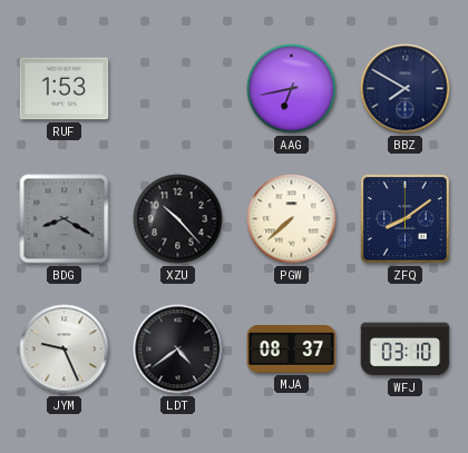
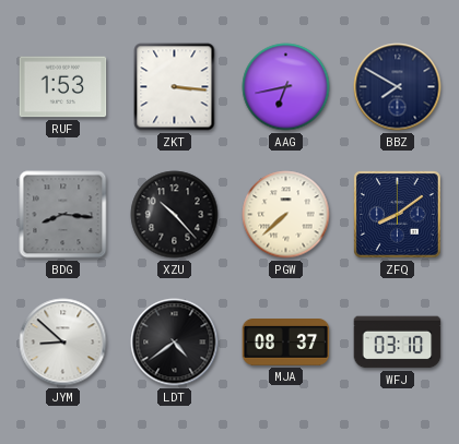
ZKT: none -> 3:16
BDG: 8:20 -> 8:16
JYM: 9:26 -> 8:52
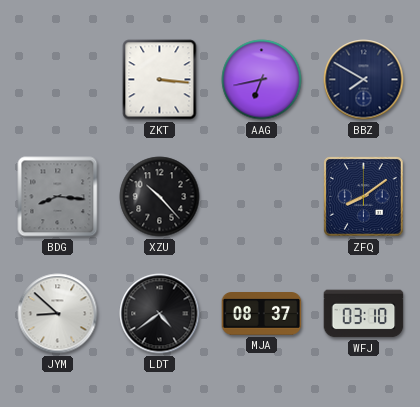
RUF: 1:53 -> none
PGW: 7:38 -> none
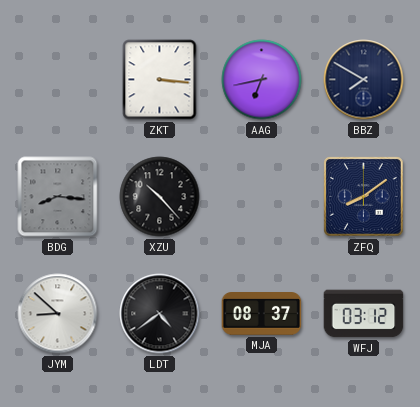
WFJ: 03:10 -> 03:12
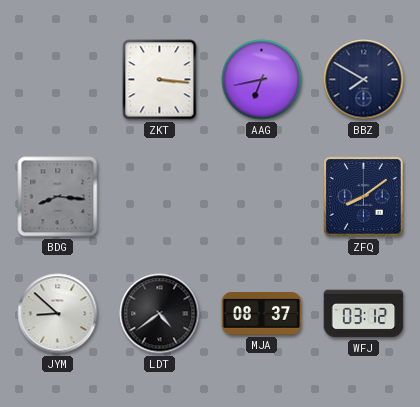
XZU: 10:23 -> none
